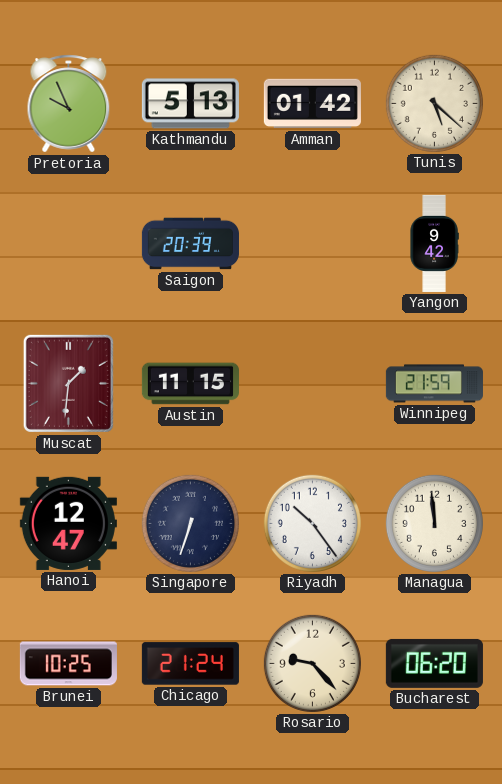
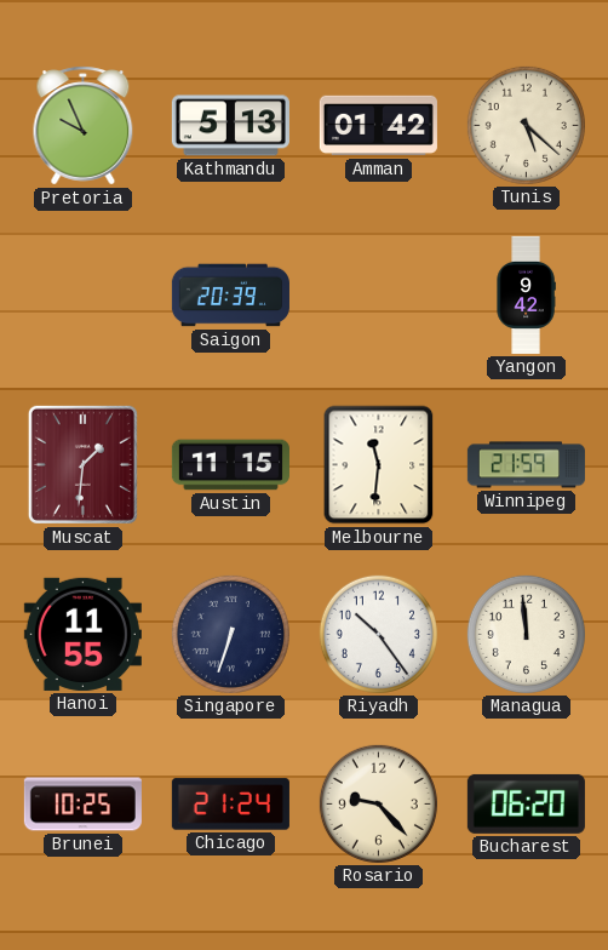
Melbourne: none -> 11:31
Hanoi: 12:47 -> 11:55
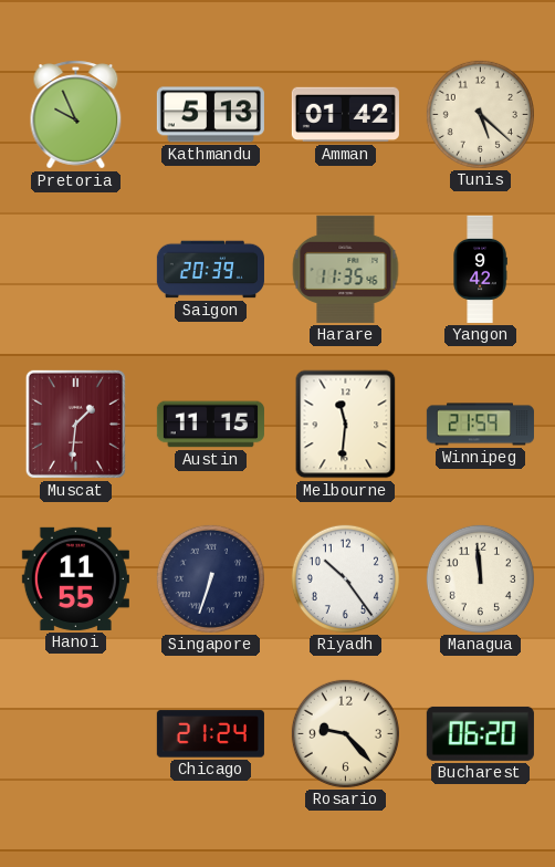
Harare: none -> 11:35
Brunei: 10:25 -> none
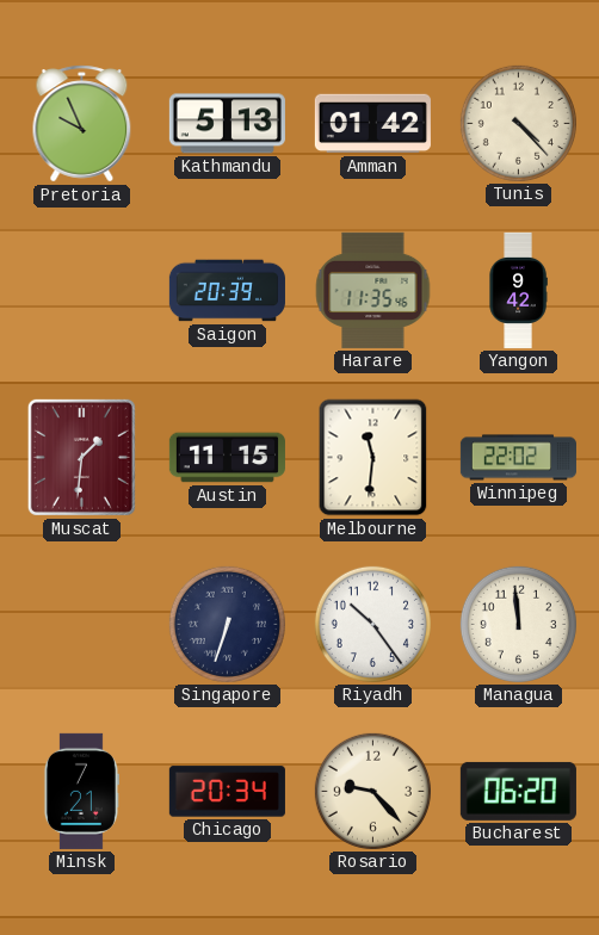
Tunis: 5:22 -> 4:23
Winnipeg: 21:59 -> 22:02
Hanoi: 11:55 -> none
Minsk: none -> 7:21
Chicago: 21:24 -> 20:34
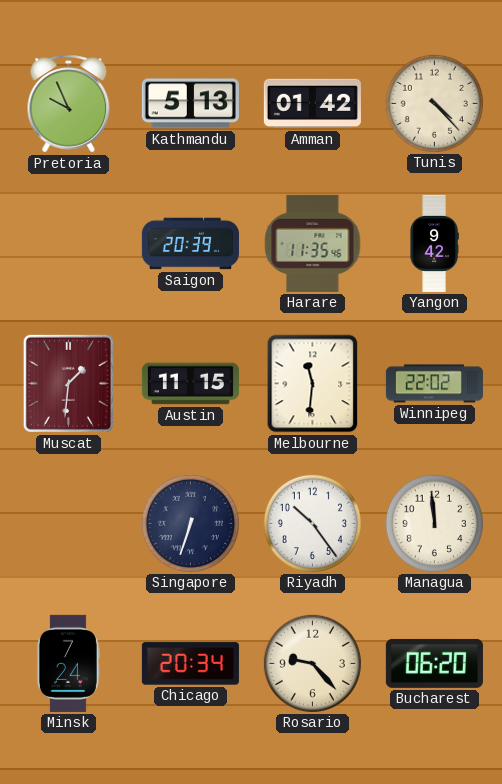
Minsk: 7:21 -> 7:24
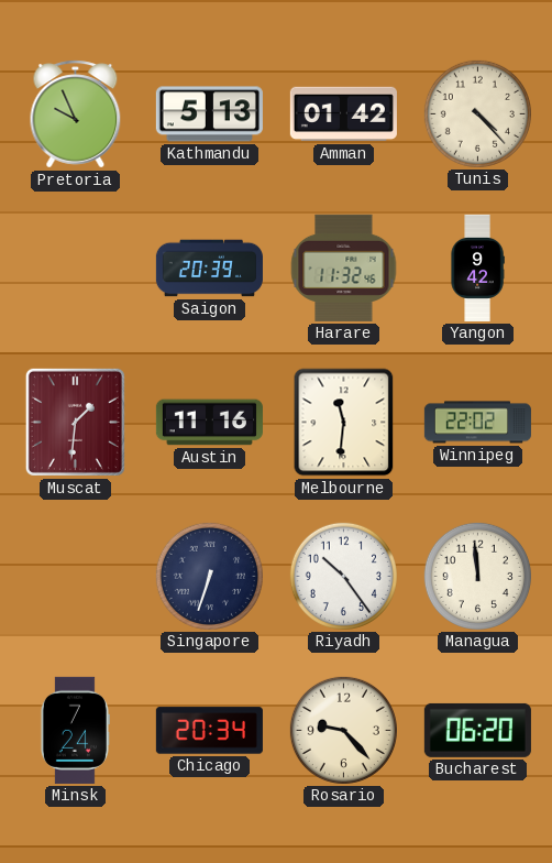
Harare: 11:35 -> 11:32
Austin: 11:15 -> 11:16
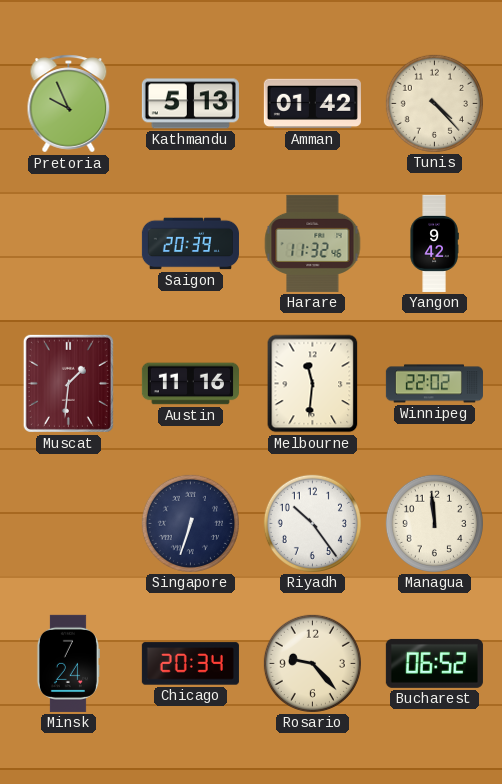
Bucharest: 06:20 -> 06:52
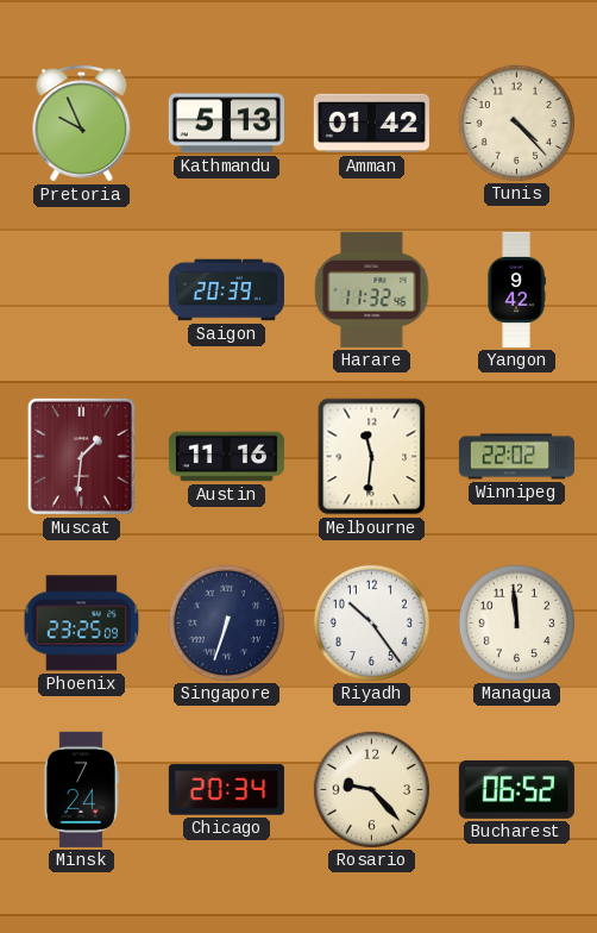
Phoenix: none -> 23:25
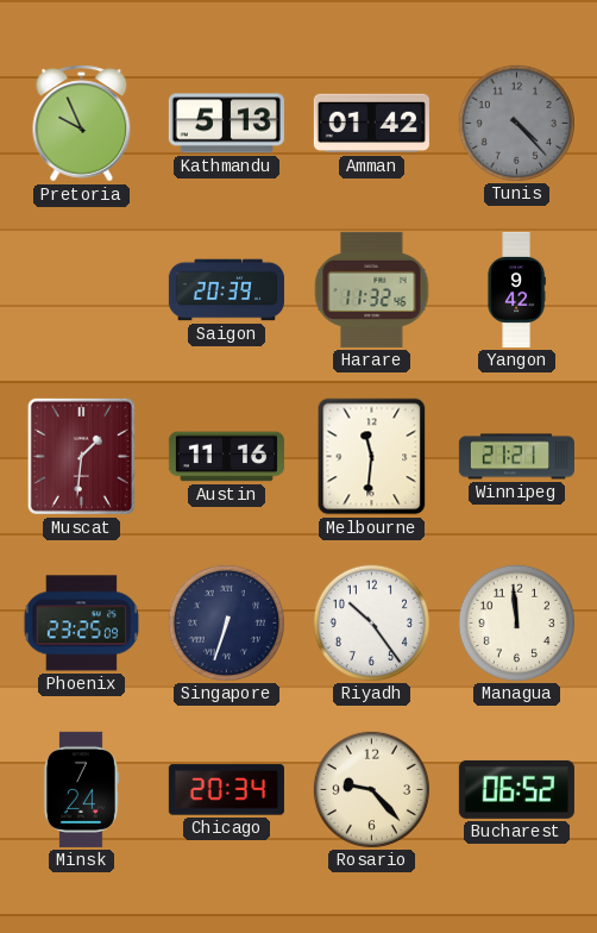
Tunis dial: cream -> grey
Winnipeg: 22:02 -> 21:21
